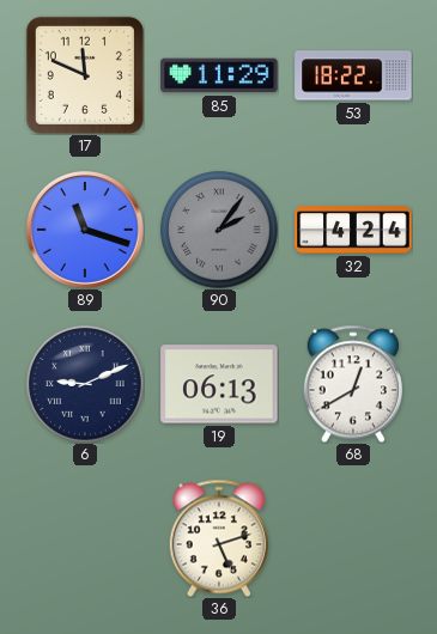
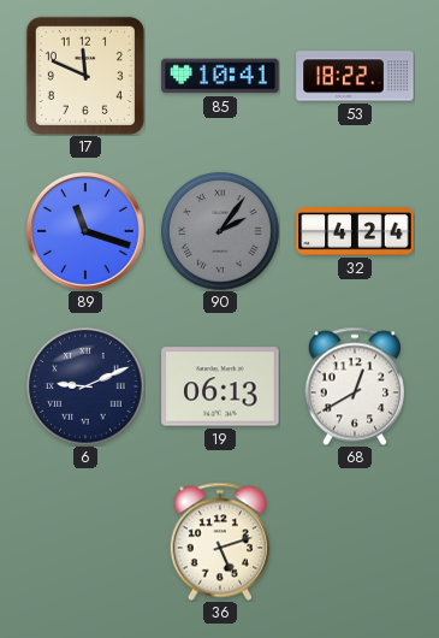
85: 11:29 -> 10:41
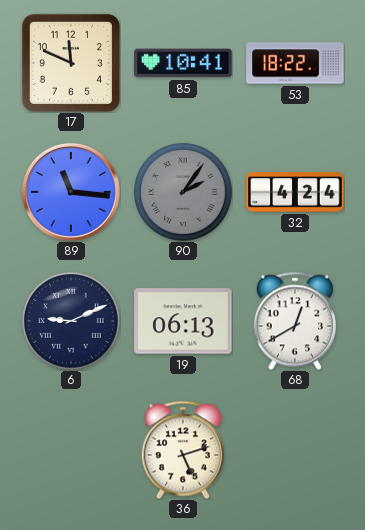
89: 11:18 -> 11:16
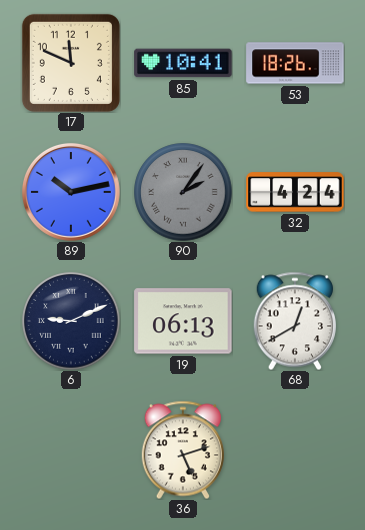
53: 18:22 -> 18:26
89: 11:16 -> 10:13
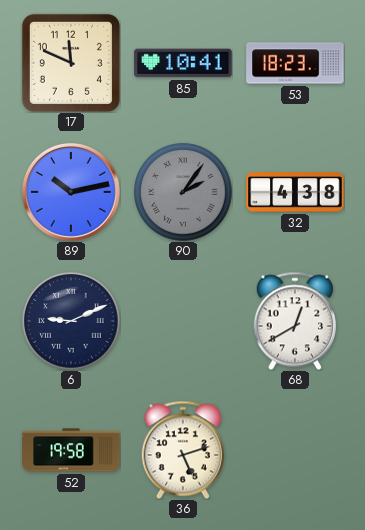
53: 18:26 -> 18:23
32: 4:24 -> 4:38
19: 06:13 -> none
52: none -> 19:58
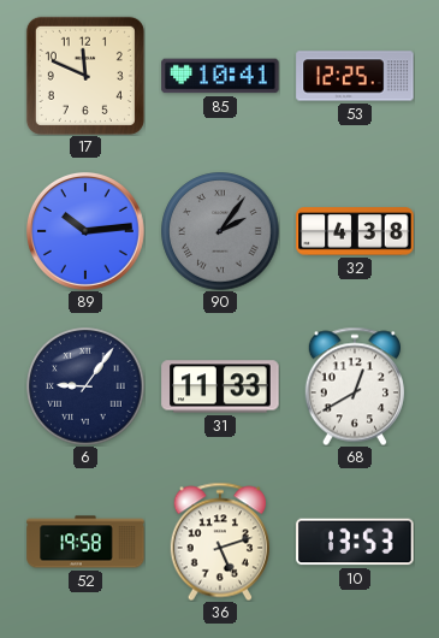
53: 18:23 -> 12:25
89: 10:13 -> 10:14
6: 9:11 -> 9:06
31: none -> 11:33
10: none -> 13:53
